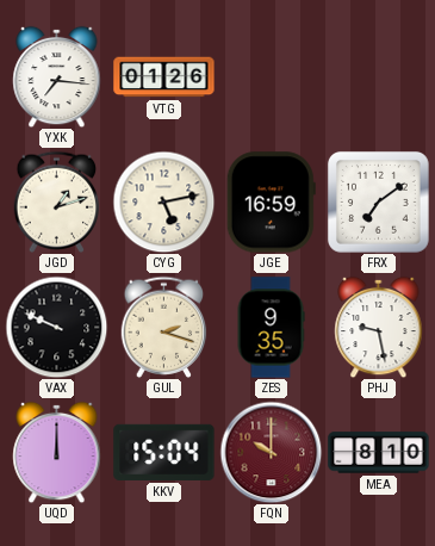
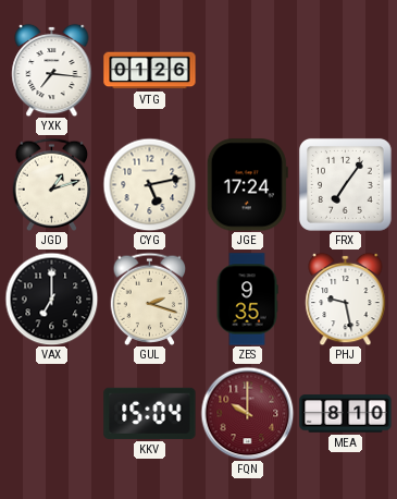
JGE: 16:59 -> 17:24
FRX: 7:09 -> 7:06
VAX: 9:49 -> 7:00
UQD: 12:00 -> none
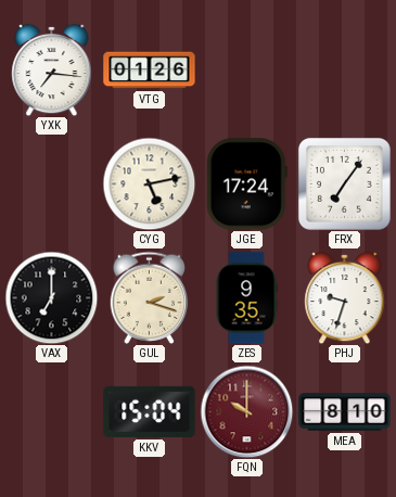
JGD: 1:12 -> none
PHJ: 9:28 -> 9:33
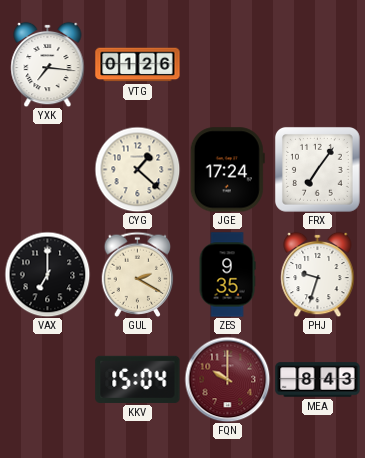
CYG: 5:13 -> 1:22
GUL: 2:18 -> 2:20
MEA: 8:10 -> 8:43
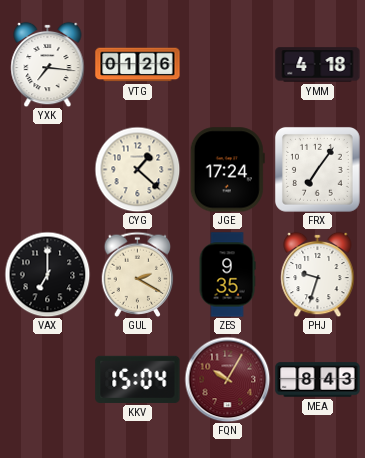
YMM: none -> 4:18
FQN: 10:00 -> 10:05
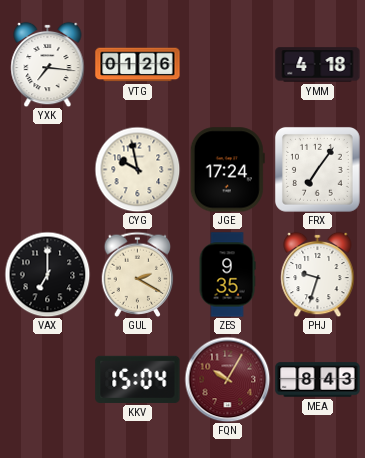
CYG: 1:22 -> 9:58
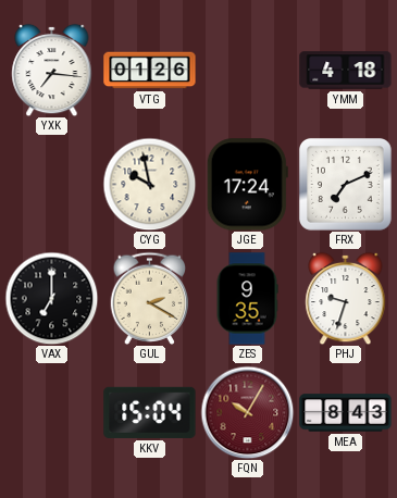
FRX: 7:06 -> 7:11
